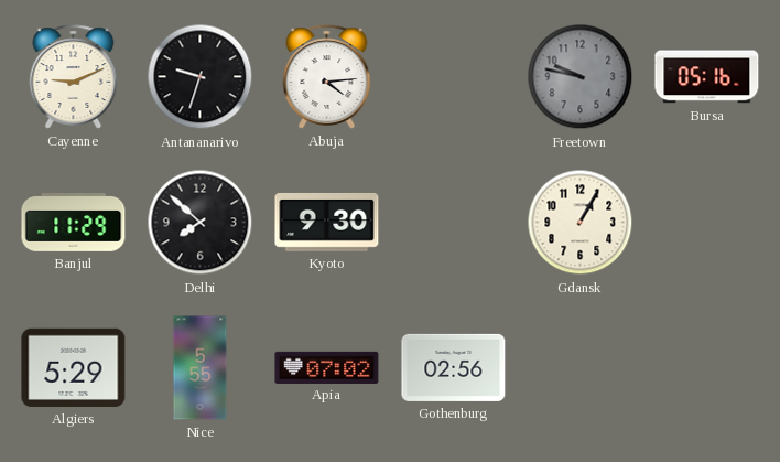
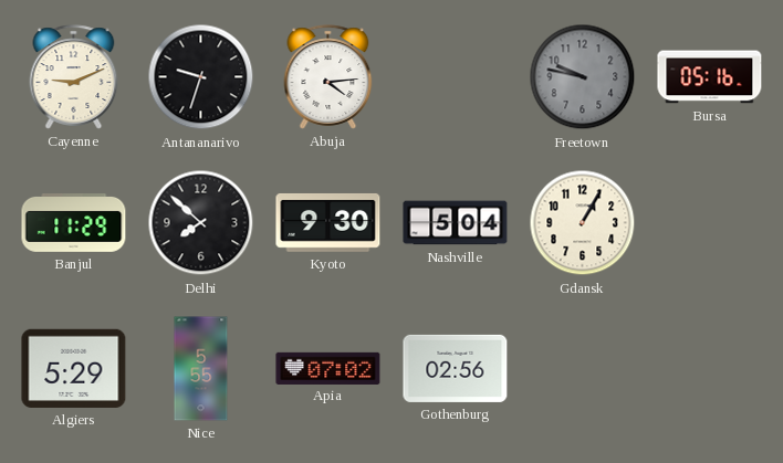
Nashville: none -> 5:04
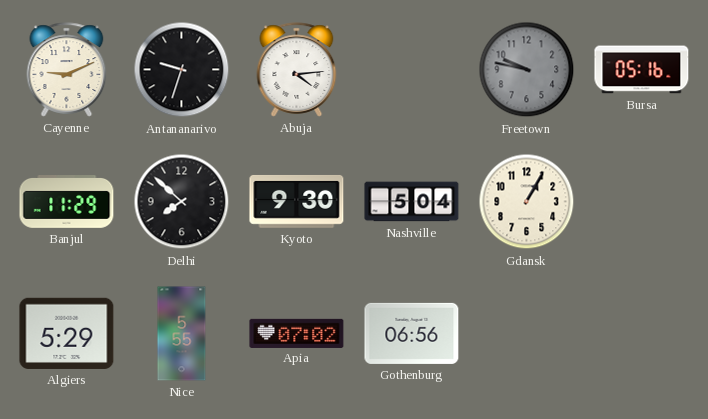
Gothenburg: 02:56 -> 06:56
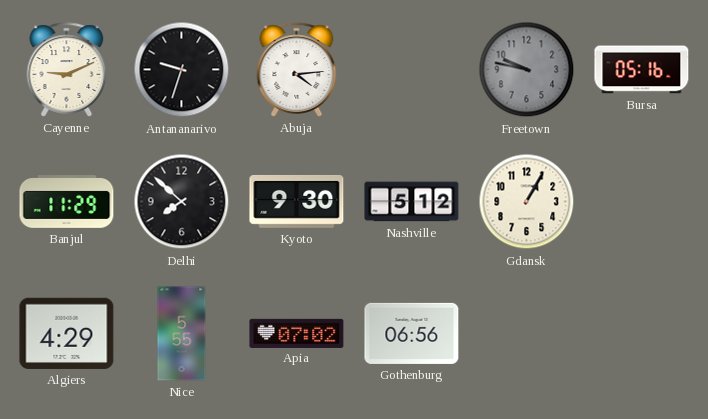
Nashville: 5:04 -> 5:12
Algiers: 5:29 -> 4:29
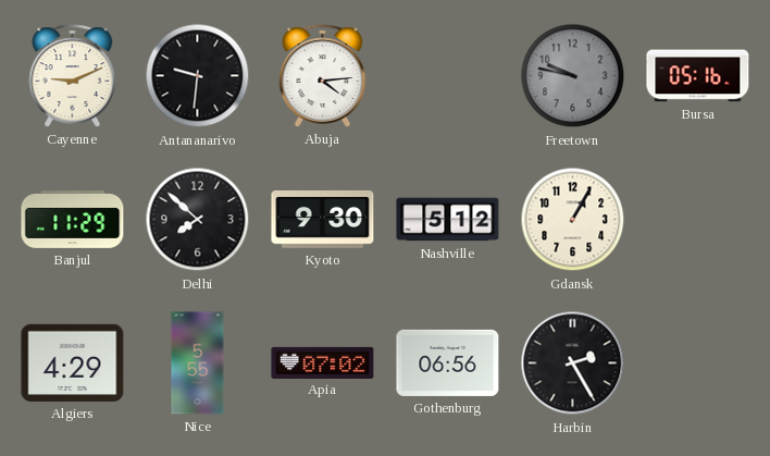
Antananarivo: 9:33 -> 9:31
Harbin: none -> 2:25
